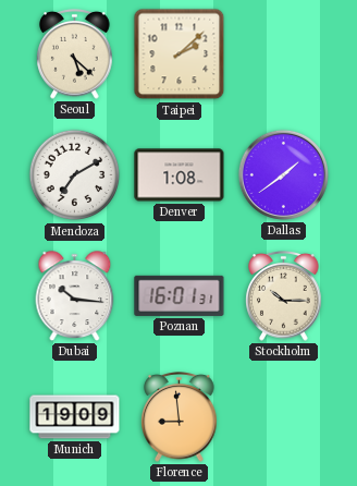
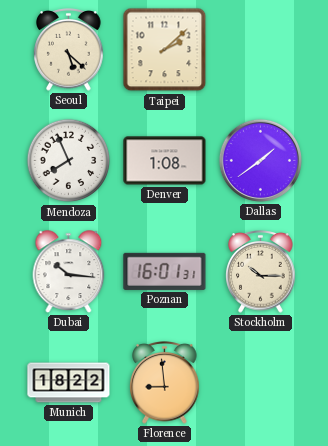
Mendoza: 7:10 -> 7:56
Munich: 19:09 -> 18:22
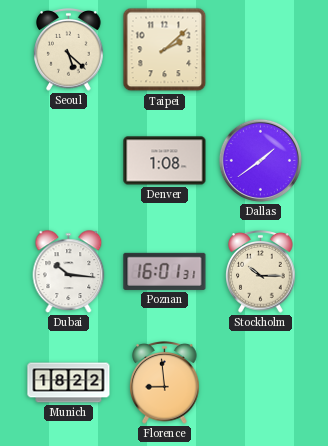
Mendoza: 7:56 -> none
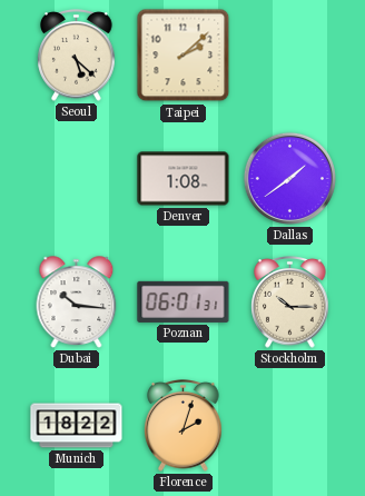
Poznan: 16:01 -> 06:01
Florence: 8:59 -> 2:03
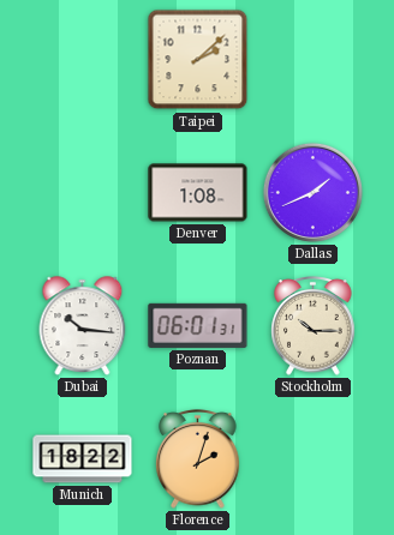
Seoul: 5:22 -> none
Dallas: 1:39 -> 1:41
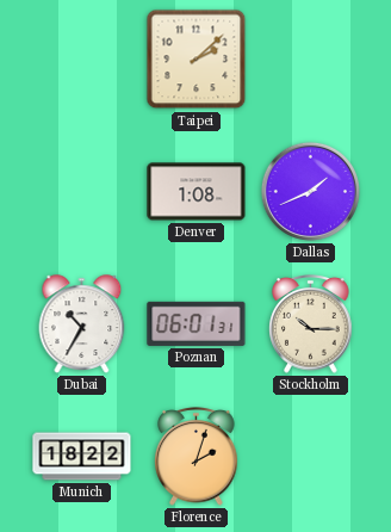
Dubai: 10:16 -> 10:35
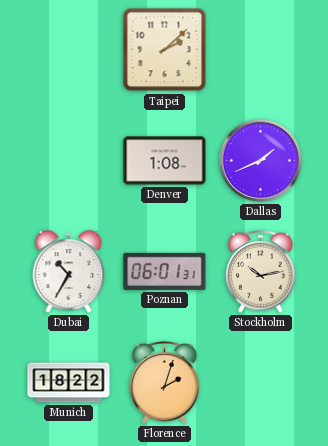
Stockholm: 10:15 -> 10:13
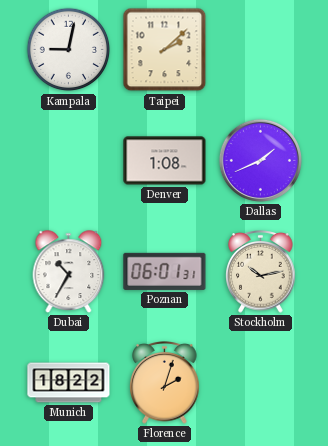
Kampala: none -> 9:02
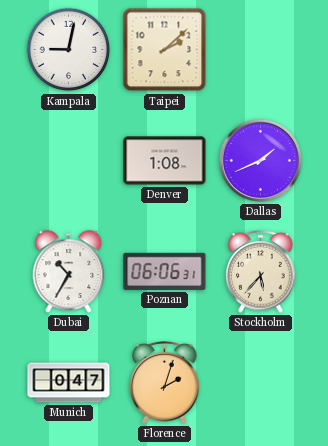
Poznan: 06:01 -> 06:06
Stockholm: 10:13 -> 5:37
Munich: 18:22 -> 0:47
